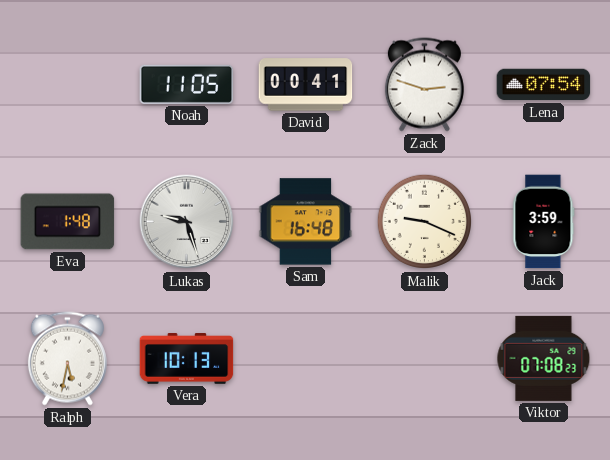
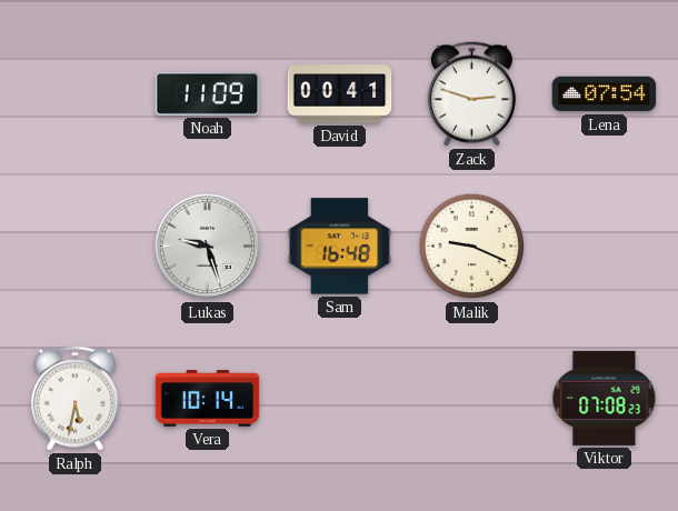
Noah: 11:05 -> 11:09
Eva: 1:48 -> none
Jack: 3:59 -> none
Vera: 10:13 -> 10:14
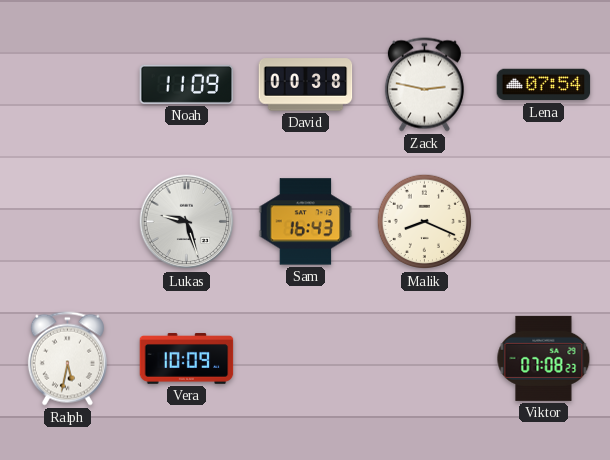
David: 00:41 -> 00:38
Zack: 2:48 -> 2:47
Sam: 16:48 -> 16:43
Malik: 9:19 -> 8:19
Vera: 10:14 -> 10:09
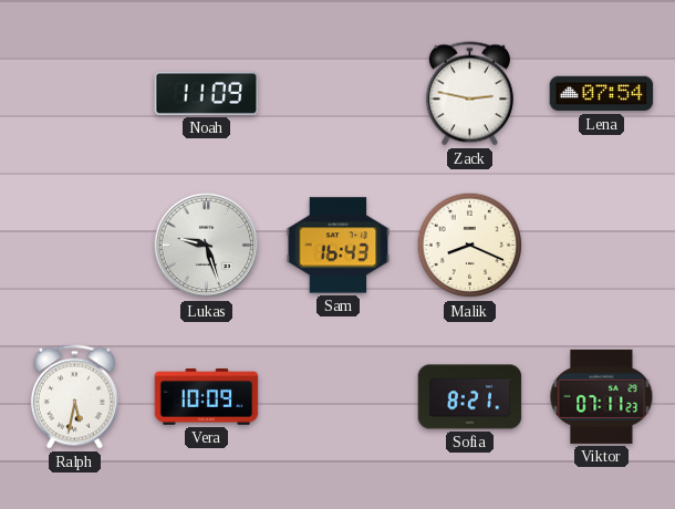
David: 00:38 -> none
Sofia: none -> 8:21
Viktor: 07:08 -> 07:11
